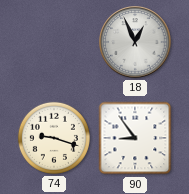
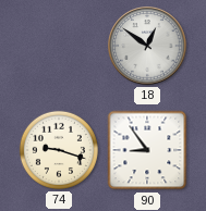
18: 12:56 -> 12:51
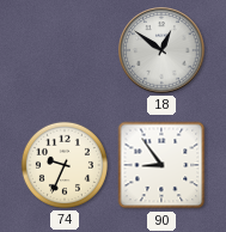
74: 9:18 -> 9:34
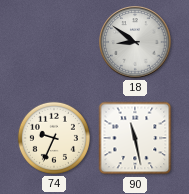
18: 12:51 -> 8:51
90: 8:54 -> 11:28
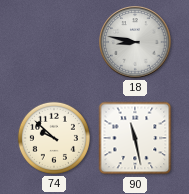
18: 8:51 -> 8:47
74: 9:34 -> 9:52
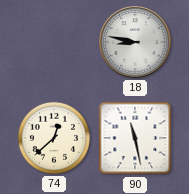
74: 9:52 -> 12:38
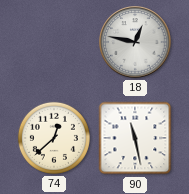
18: 8:47 -> 12:47
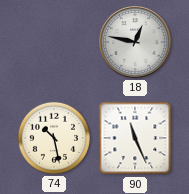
74: 12:38 -> 10:28
90: 11:28 -> 11:26
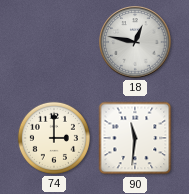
74: 10:28 -> 3:00
90: 11:26 -> 11:31
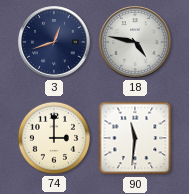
3: none -> 12:42
18: 12:47 -> 4:47
